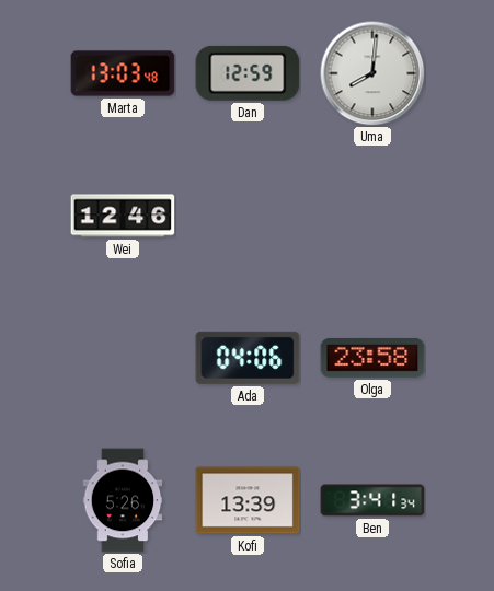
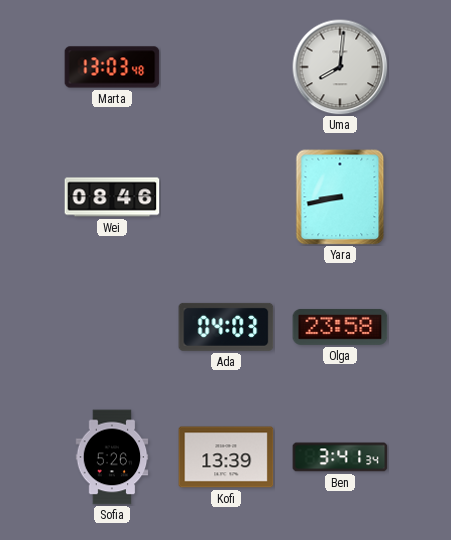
Dan: 12:59 -> none
Wei: 12:46 -> 08:46
Yara: none -> 8:43
Ada: 04:06 -> 04:03
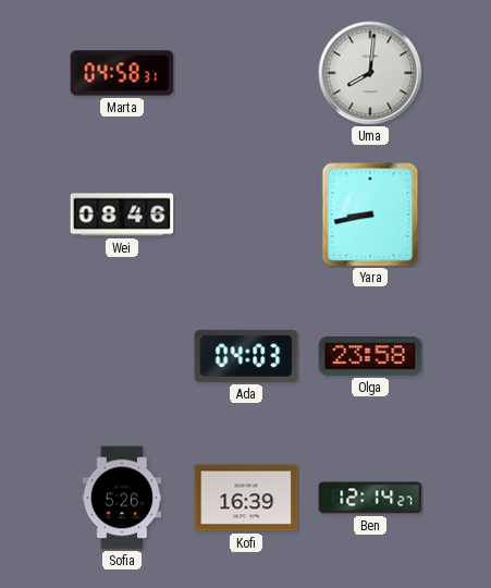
Marta: 13:03 -> 04:58
Kofi: 13:39 -> 16:39
Ben: 3:41 -> 12:14
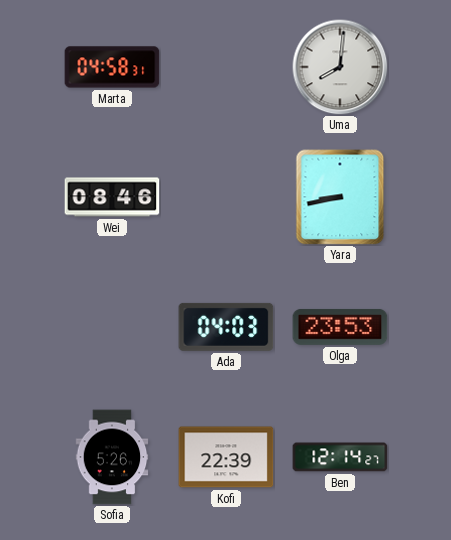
Olga: 23:58 -> 23:53
Kofi: 16:39 -> 22:39
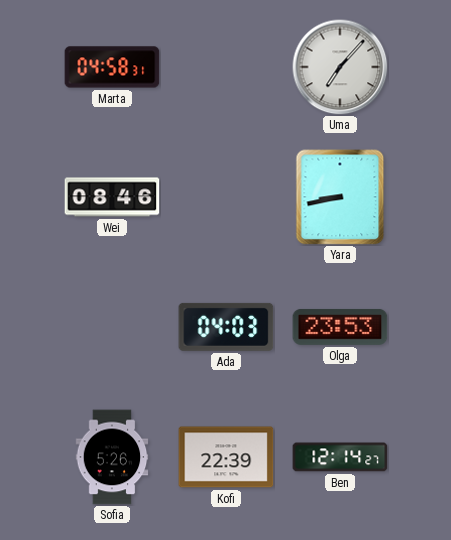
Uma: 8:01 -> 7:07
